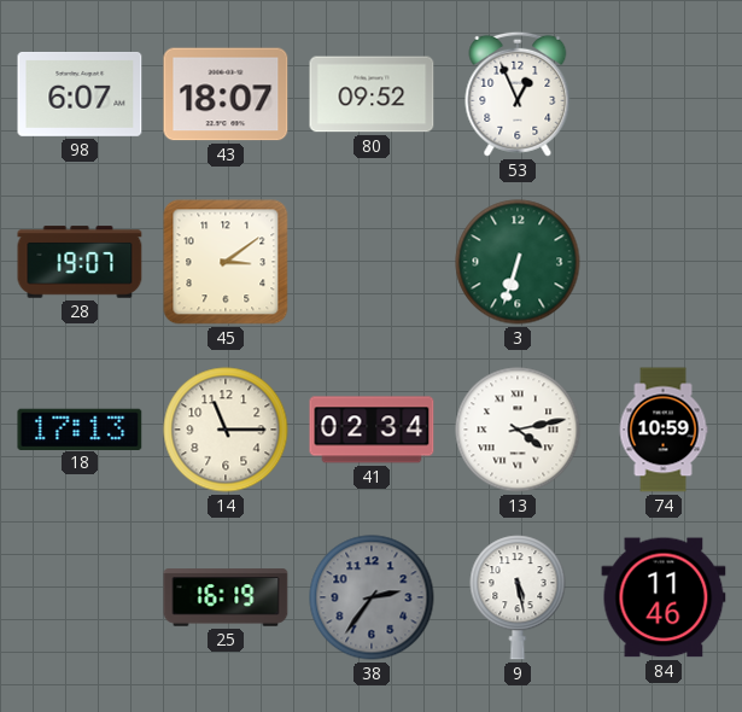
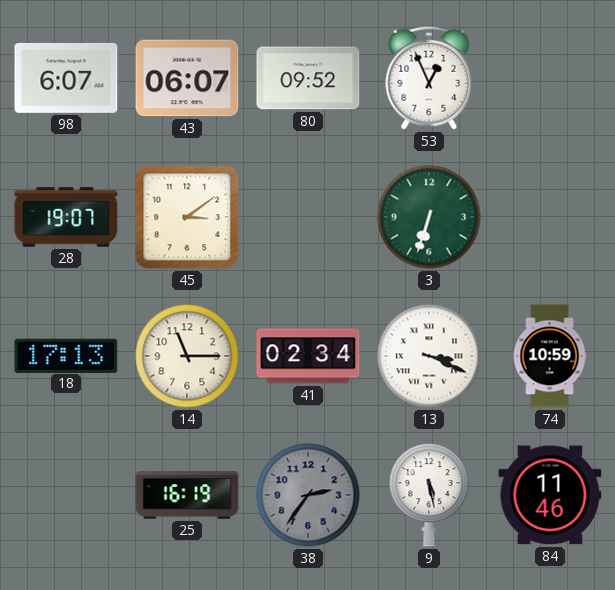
43: 18:07 -> 06:07
13: 4:13 -> 3:19
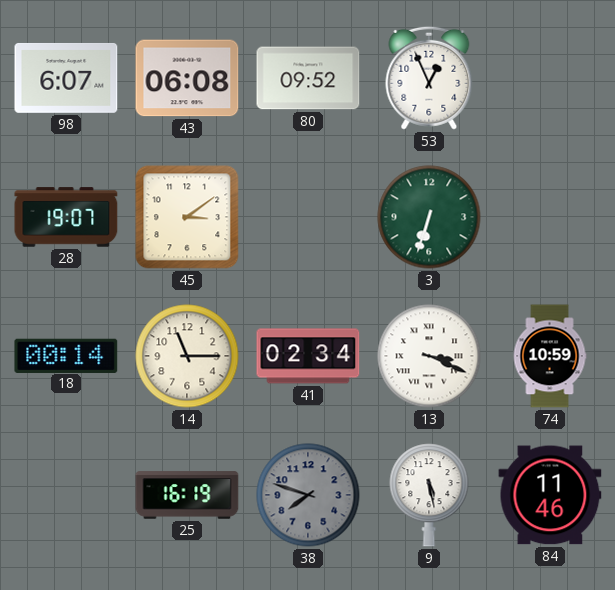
43: 06:07 -> 06:08
18: 17:13 -> 00:14
38: 2:36 -> 7:48
